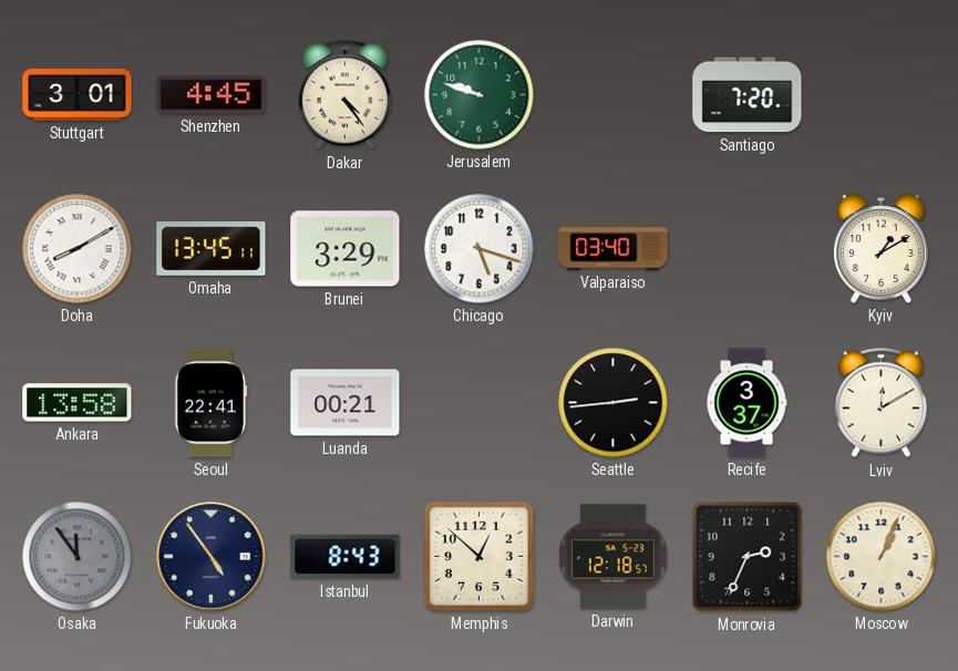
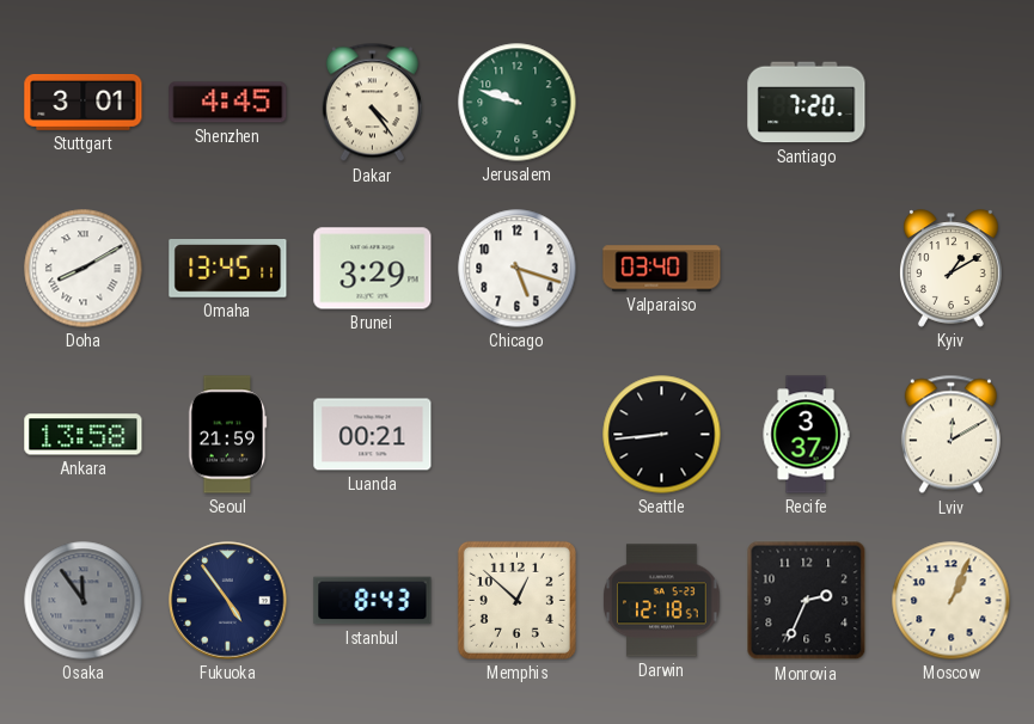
Seoul: 22:41 -> 21:59
Seattle: 2:44 -> 8:44
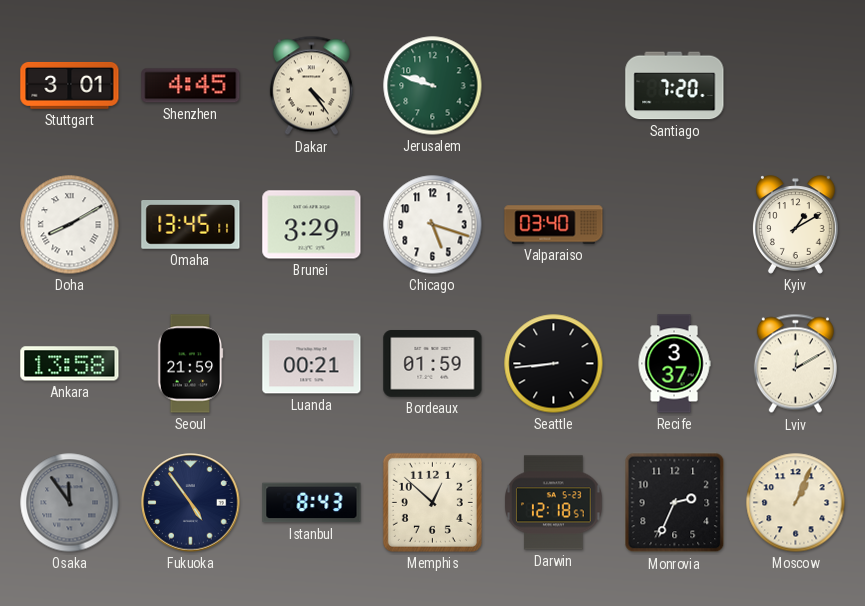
Bordeaux: none -> 01:59
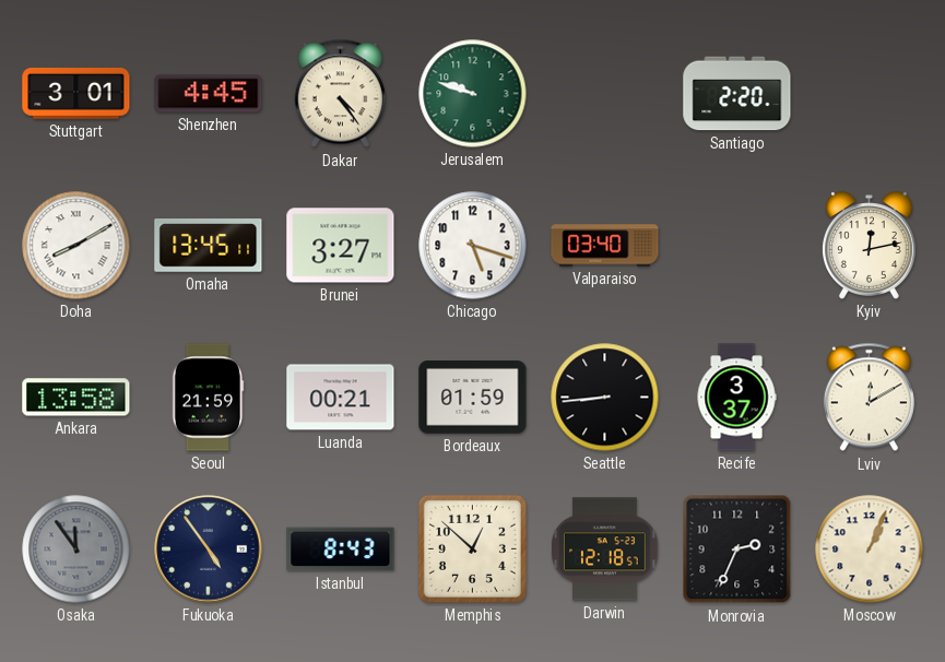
Santiago: 7:20 -> 2:20
Brunei: 3:29 -> 3:27
Kyiv: 1:10 -> 12:13
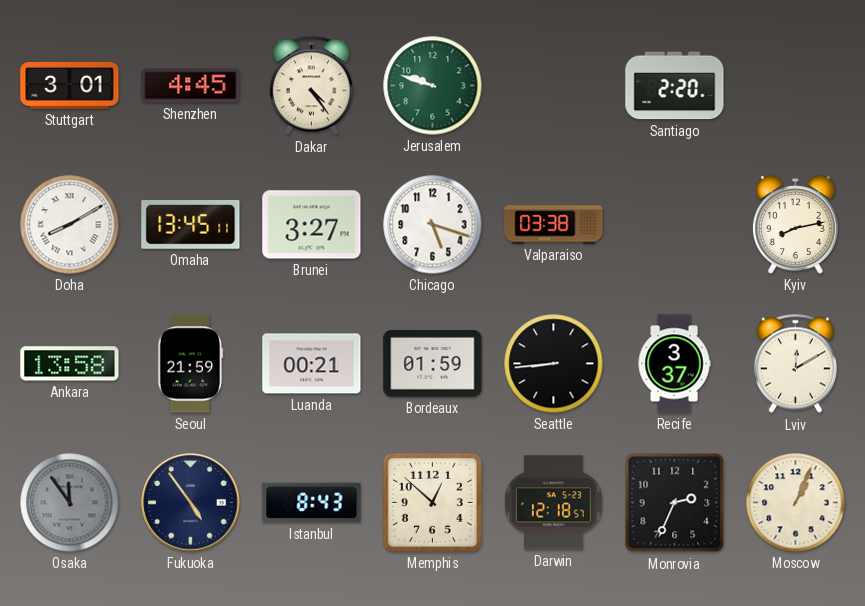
Valparaiso: 03:40 -> 03:38
Kyiv: 12:13 -> 8:13
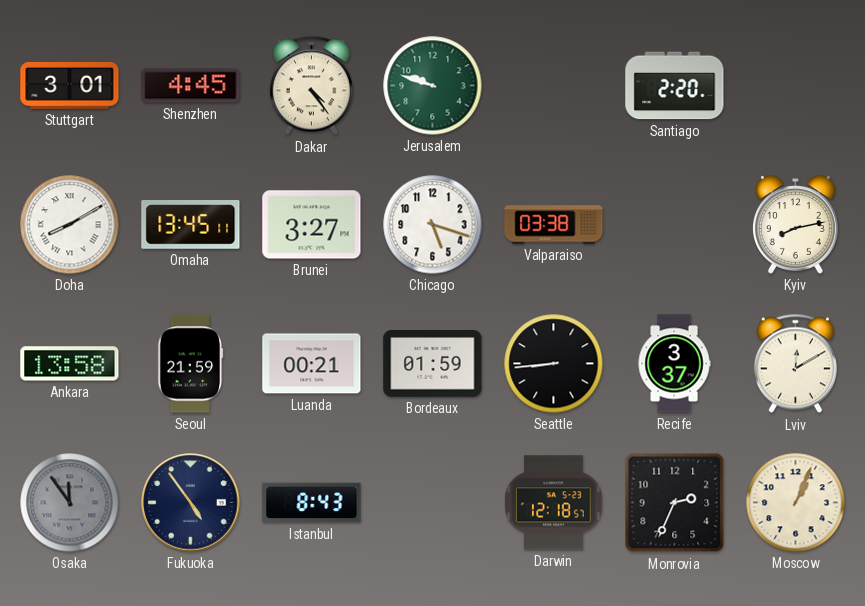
Memphis: 12:52 -> none
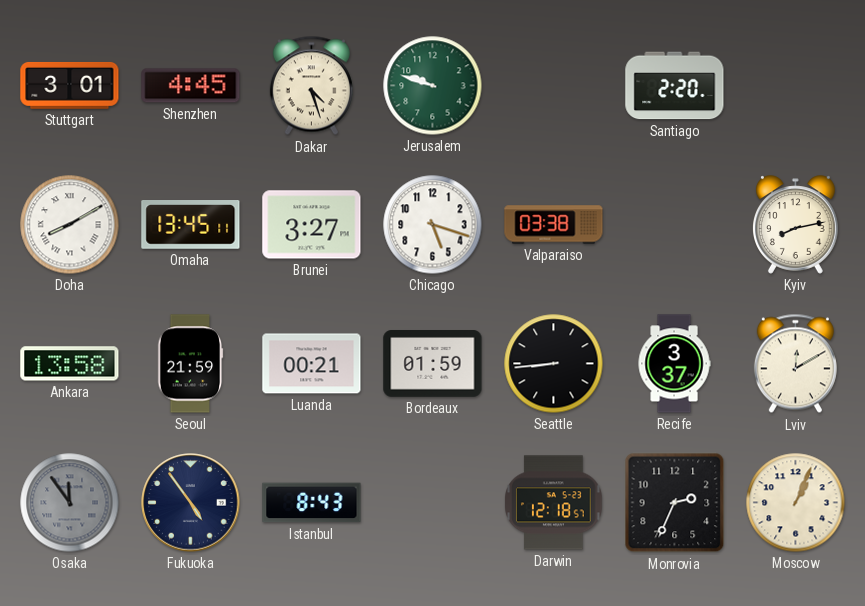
Dakar: 4:24 -> 4:27
